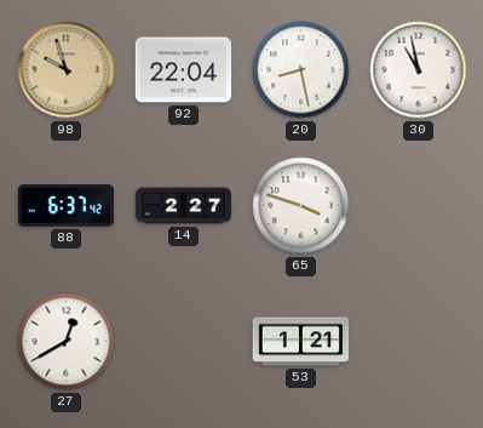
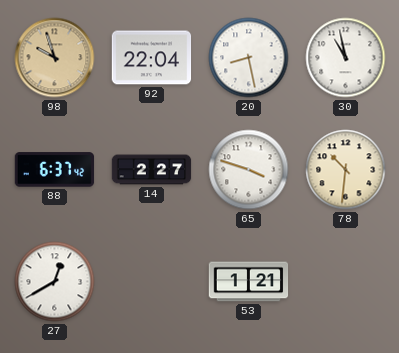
78: none -> 10:31
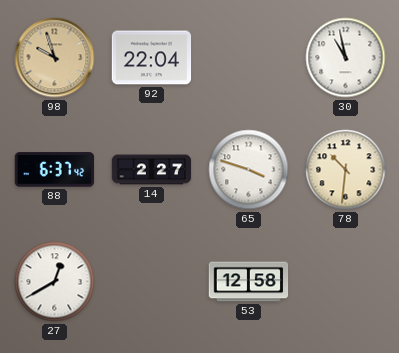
20: 8:28 -> none
53: 1:21 -> 12:58
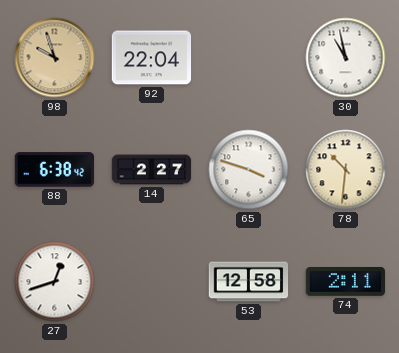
88: 6:37 -> 6:38
27: 12:40 -> 12:42
74: none -> 2:11
